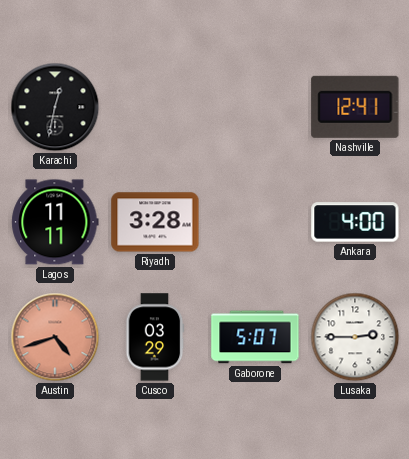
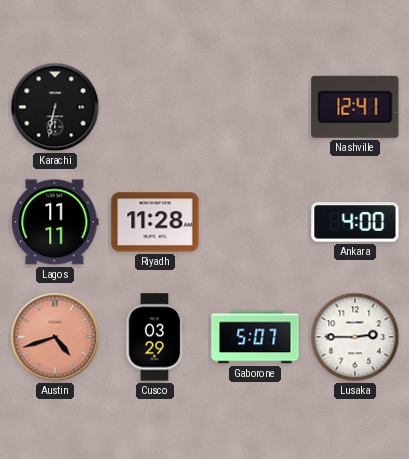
Karachi: 12:32 -> 6:32
Riyadh: 3:28 -> 11:28
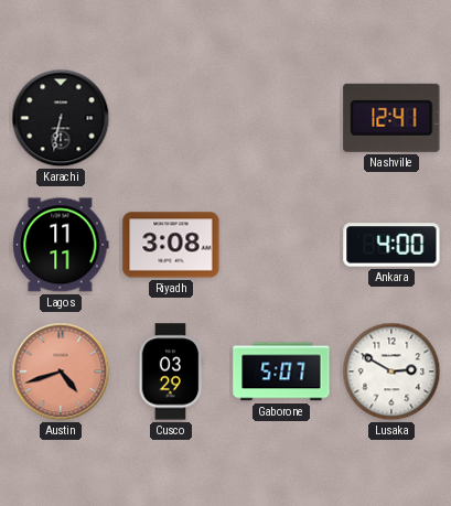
Riyadh: 11:28 -> 3:08
Lusaka: 2:45 -> 2:50
